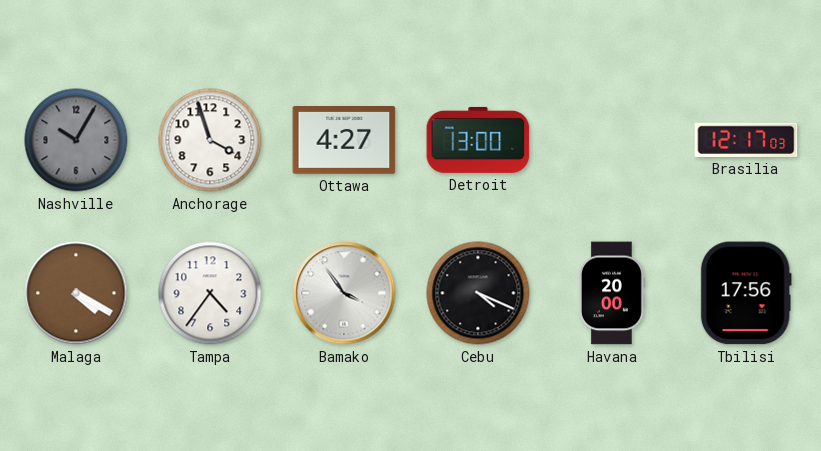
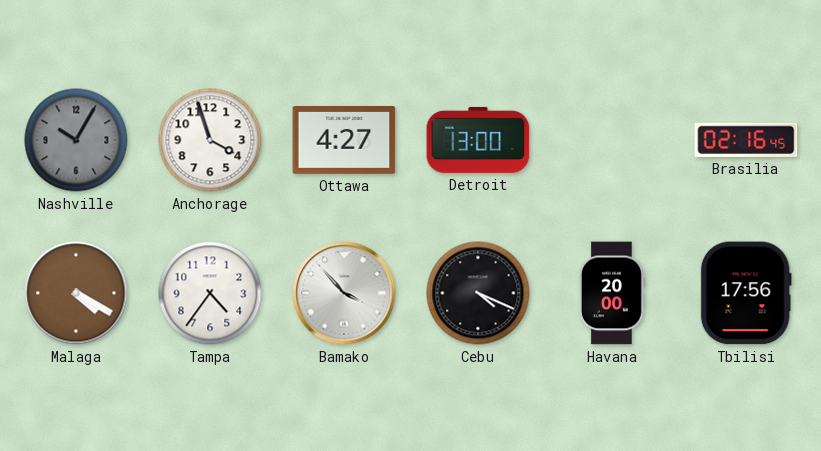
Brasilia: 12:17 -> 02:16
Bamako: 3:54 -> 3:53
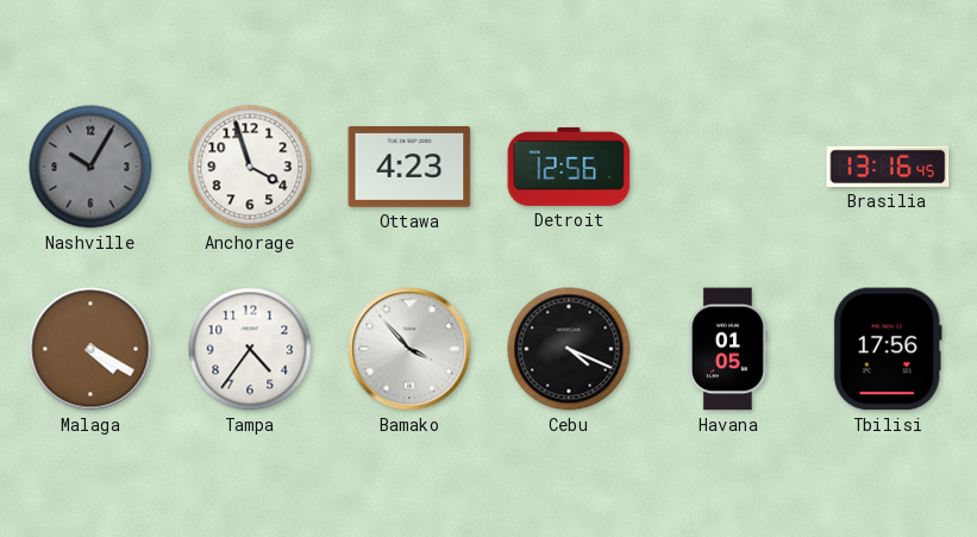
Ottawa: 4:27 -> 4:23
Detroit: 13:00 -> 12:56
Brasilia: 02:16 -> 13:16
Havana: 20:00 -> 01:05
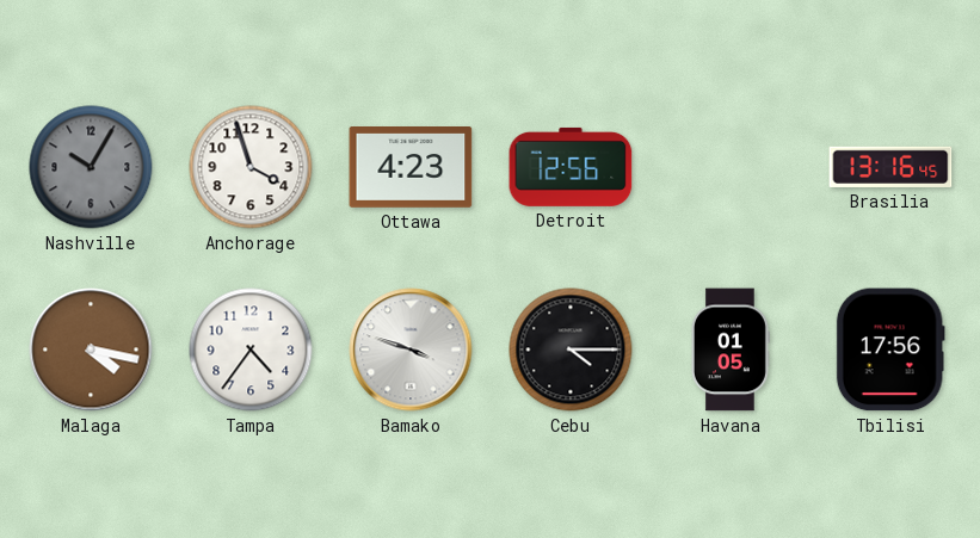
Malaga: 4:20 -> 4:17
Bamako: 3:53 -> 3:48
Cebu: 4:19 -> 4:15
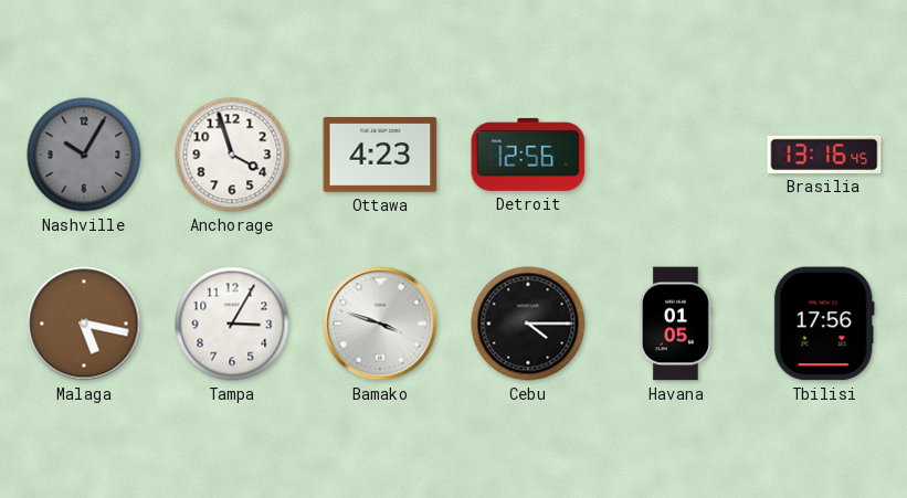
Malaga: 4:17 -> 5:17
Tampa: 4:36 -> 3:05
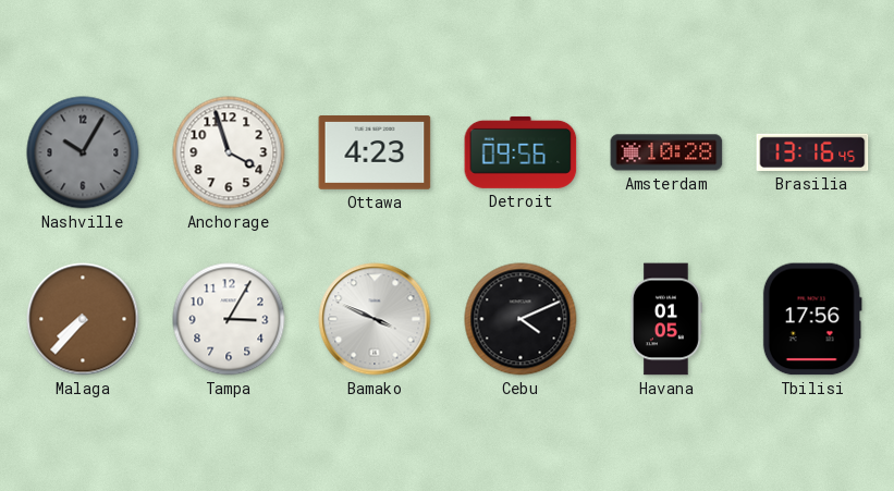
Detroit: 12:56 -> 09:56
Amsterdam: none -> 10:28
Malaga: 5:17 -> 7:37
Bamako: 3:48 -> 3:49
Cebu: 4:15 -> 4:11
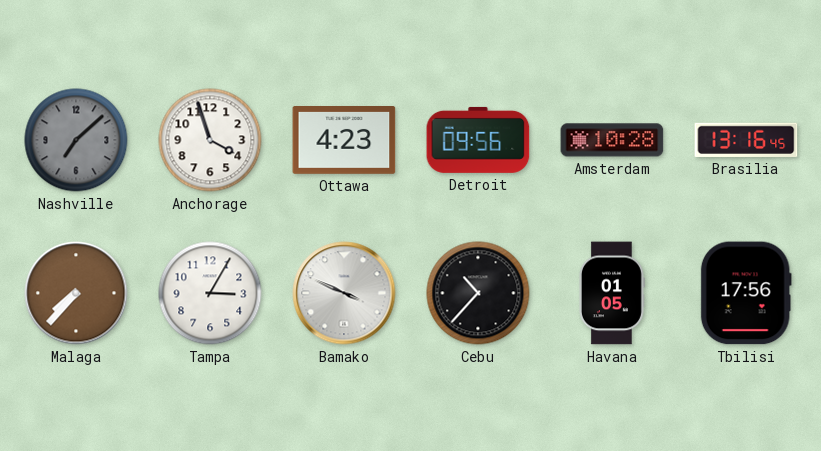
Nashville: 10:05 -> 7:08
Cebu: 4:11 -> 10:37
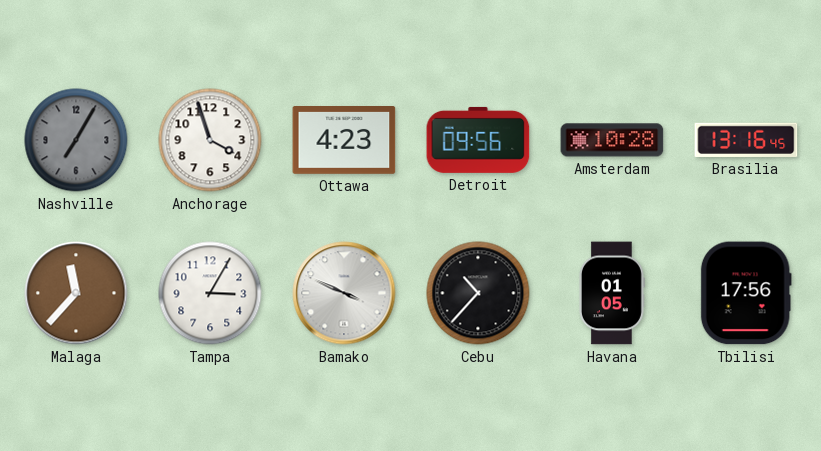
Nashville: 7:08 -> 7:05
Malaga: 7:37 -> 11:37
